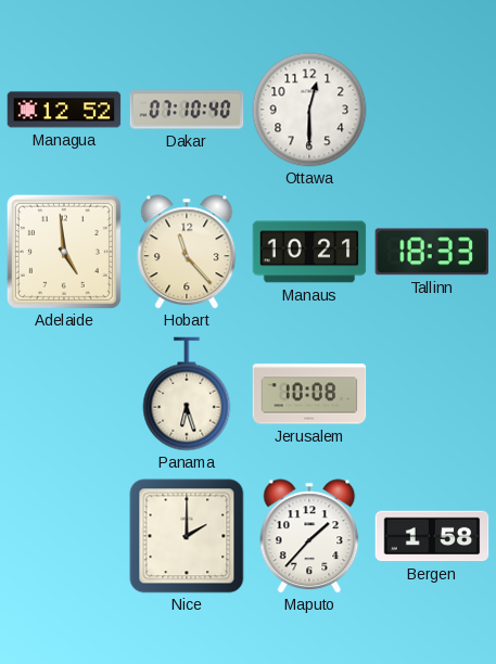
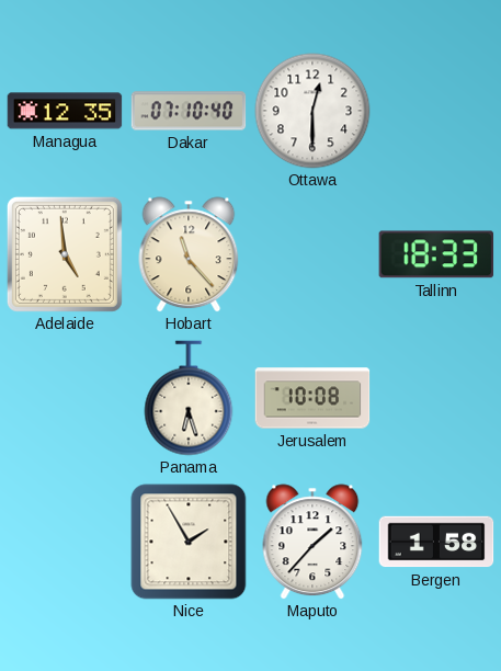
Managua: 12:52 -> 12:35
Manaus: 10:21 -> none
Nice: 2:00 -> 1:55
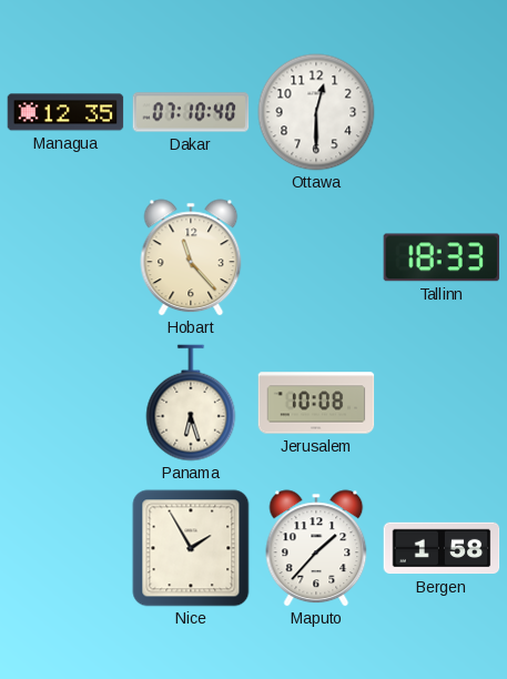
Adelaide: 4:59 -> none
